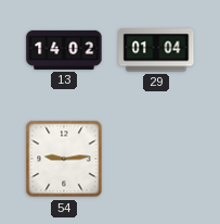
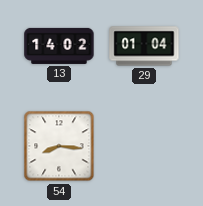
54: 9:14 -> 8:16
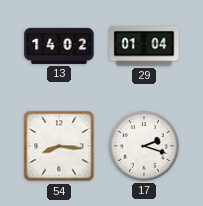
17: none -> 2:18
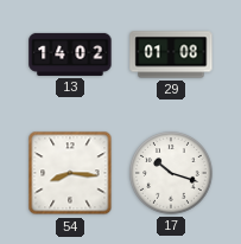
29: 01:04 -> 01:08
17: 2:18 -> 10:18
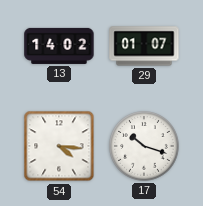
29: 01:08 -> 01:07
54: 8:16 -> 4:16
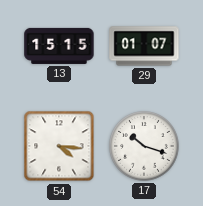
13: 14:02 -> 15:15
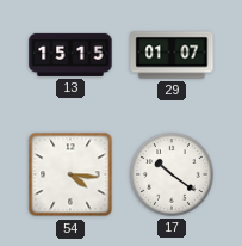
17: 10:18 -> 10:21
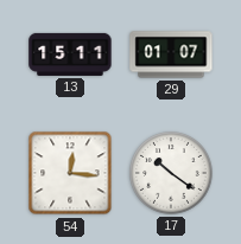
13: 15:15 -> 15:11
54: 4:16 -> 12:16
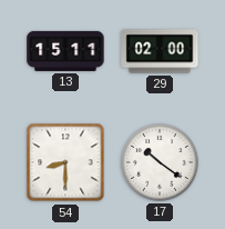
29: 01:07 -> 02:00
54: 12:16 -> 8:30
